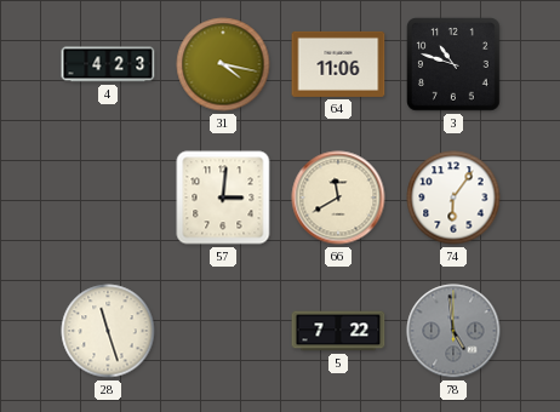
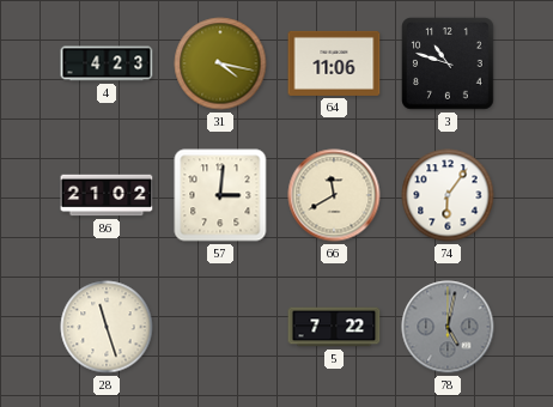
86: none -> 21:02
78: 4:59 -> 5:02
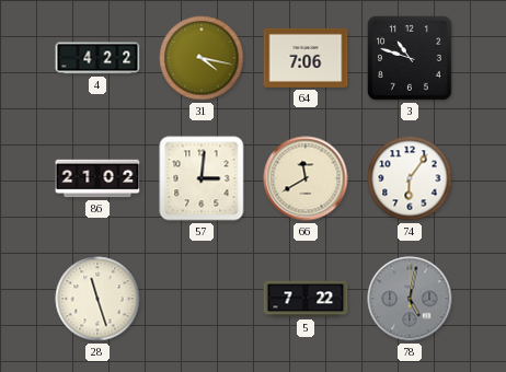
4: 4:23 -> 4:22
64: 11:06 -> 7:06
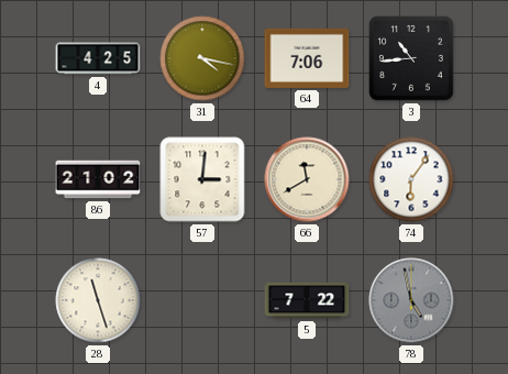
4: 4:22 -> 4:25
3: 10:48 -> 10:44
78: 5:02 -> 4:58
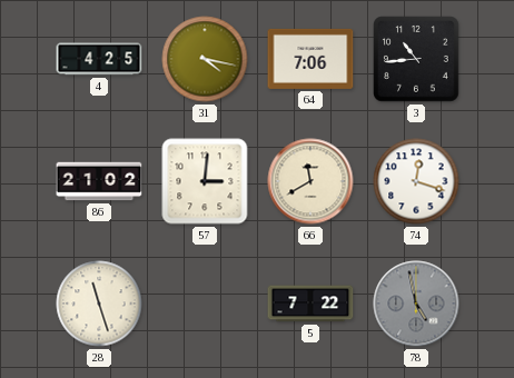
74: 6:06 -> 12:18
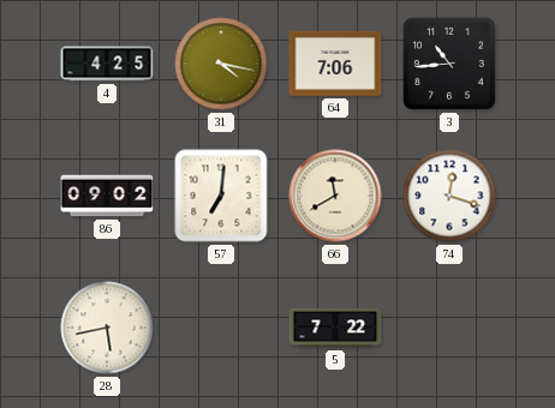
86: 21:02 -> 09:02
57: 3:01 -> 7:01
28: 11:27 -> 5:43
78: 4:58 -> none
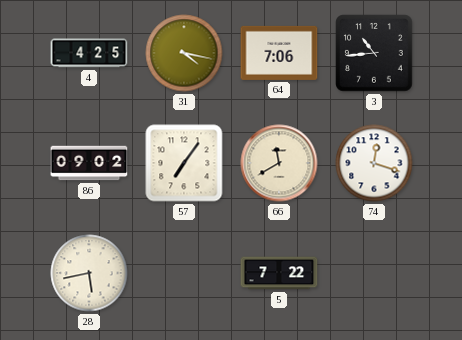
57: 7:01 -> 7:06
